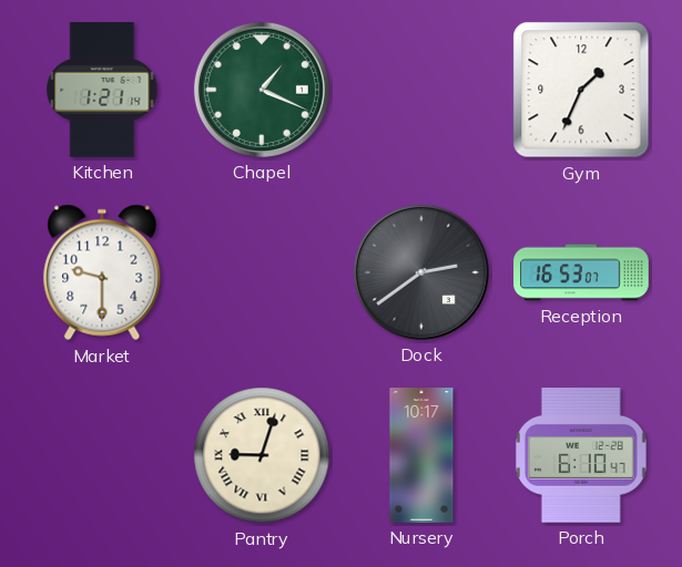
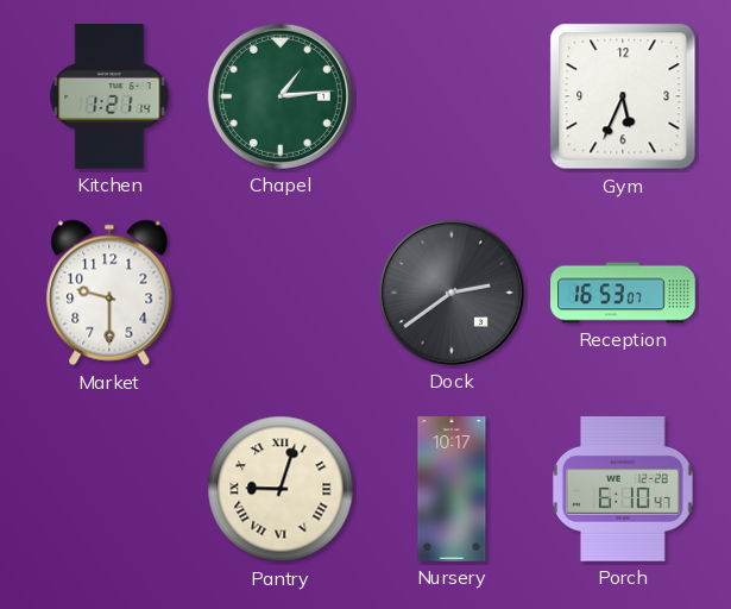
Chapel: 1:19 -> 1:14
Gym: 1:34 -> 5:34
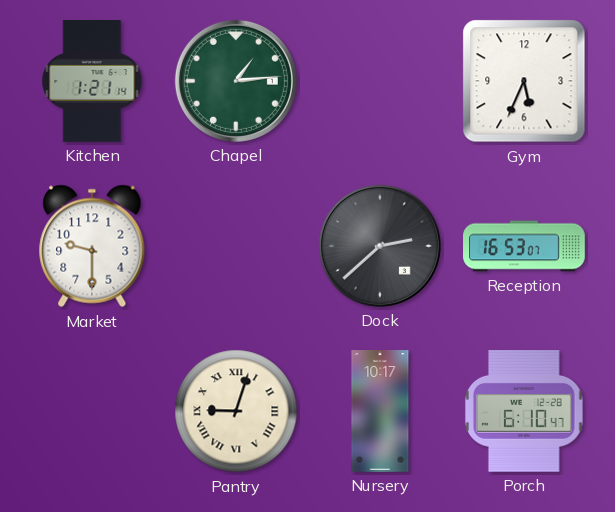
Dock: 2:39 -> 2:38
